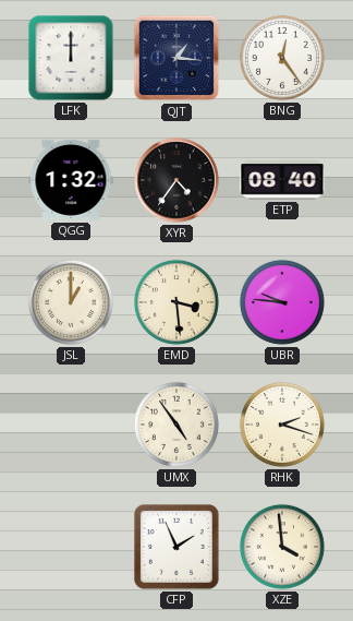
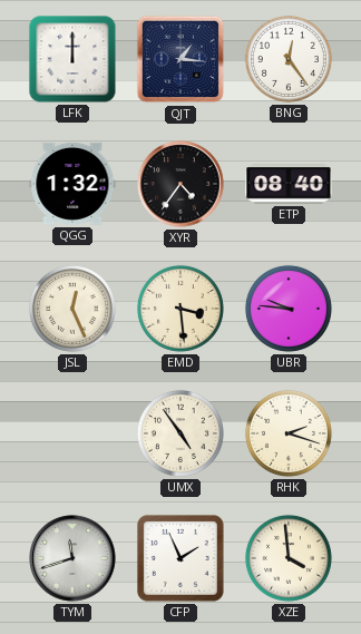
JSL: 1:00 -> 12:26
TYM: none -> 11:42
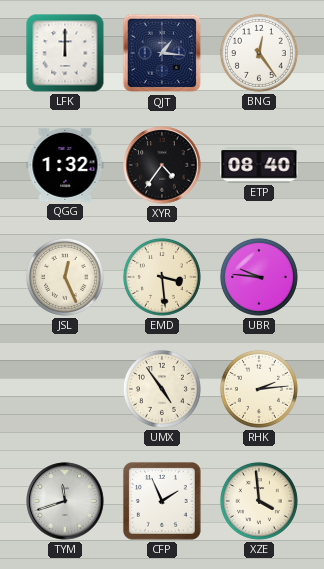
RHK: 2:18 -> 2:14
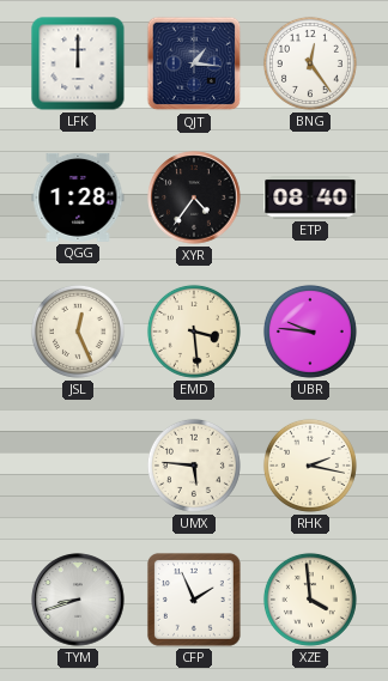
QGG: 1:32 -> 1:28
UMX: 4:54 -> 5:46
RHK: 2:14 -> 2:17
TYM: 11:42 -> 8:42
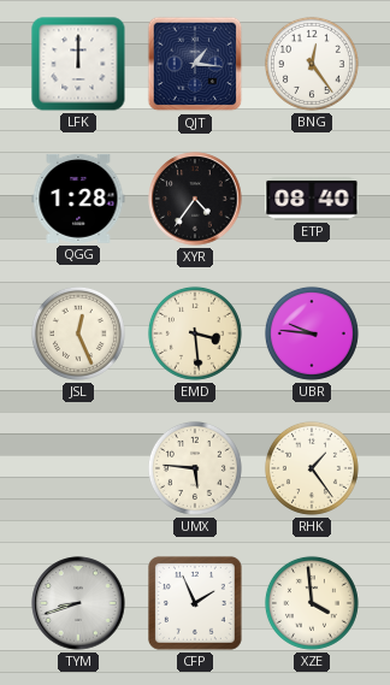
RHK: 2:17 -> 1:24
